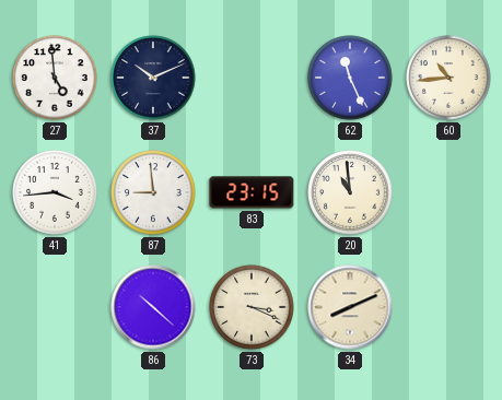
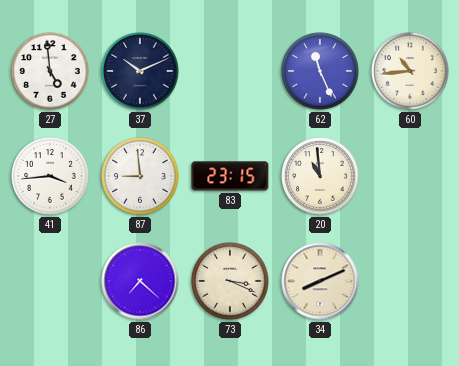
86: 10:22 -> 7:22
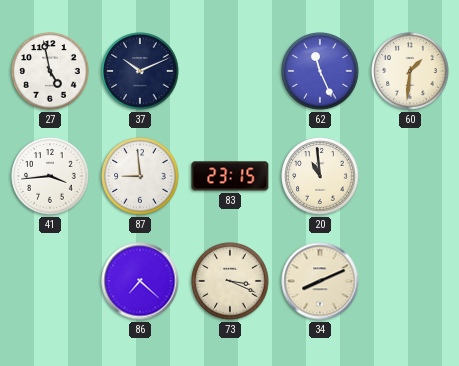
27: 4:59 -> 4:58
60: 10:44 -> 1:31
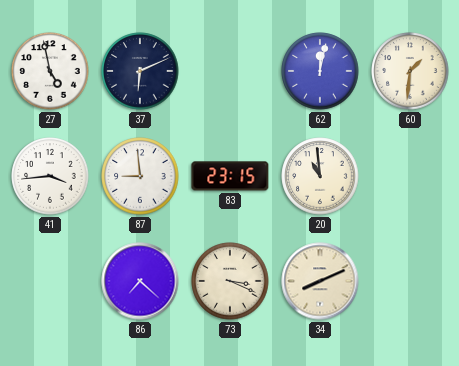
37: 10:11 -> 6:11
62: 11:26 -> 12:02
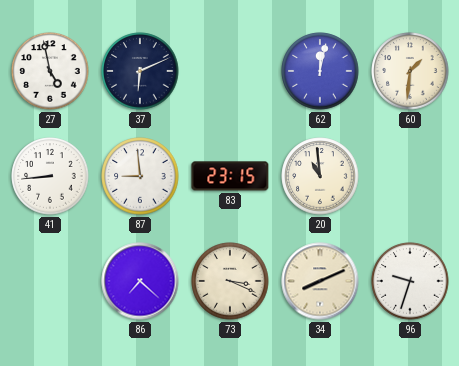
41: 3:44 -> 8:44
96: none -> 9:33
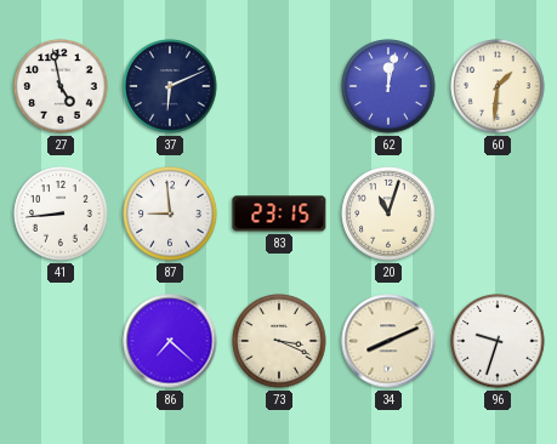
20: 10:59 -> 11:03
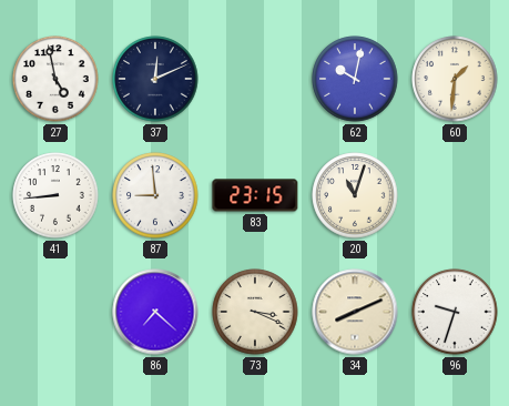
37: 6:11 -> 12:11
62: 12:02 -> 10:02
